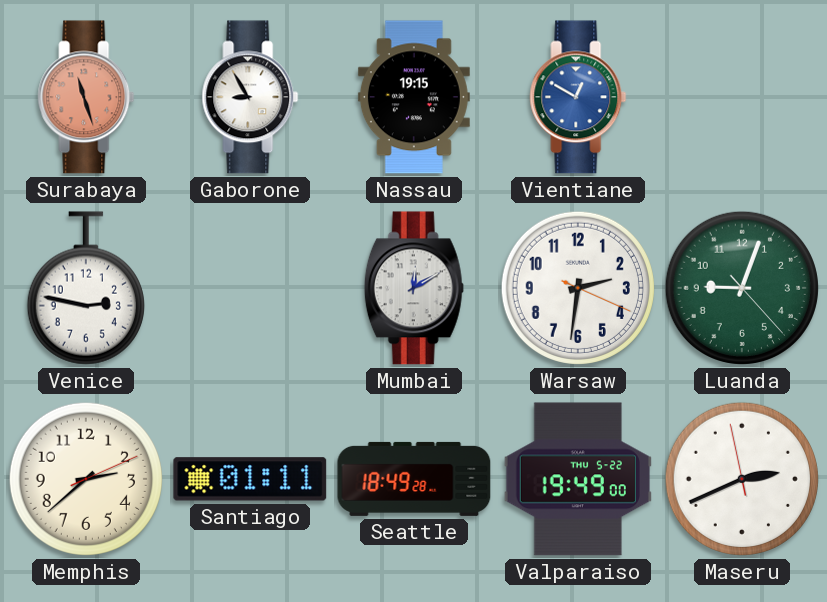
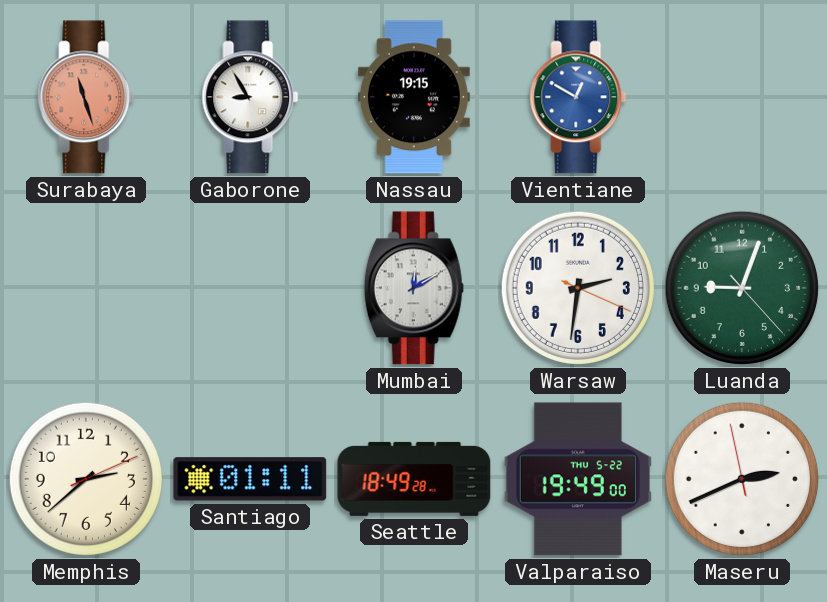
Venice: 2:47 -> none
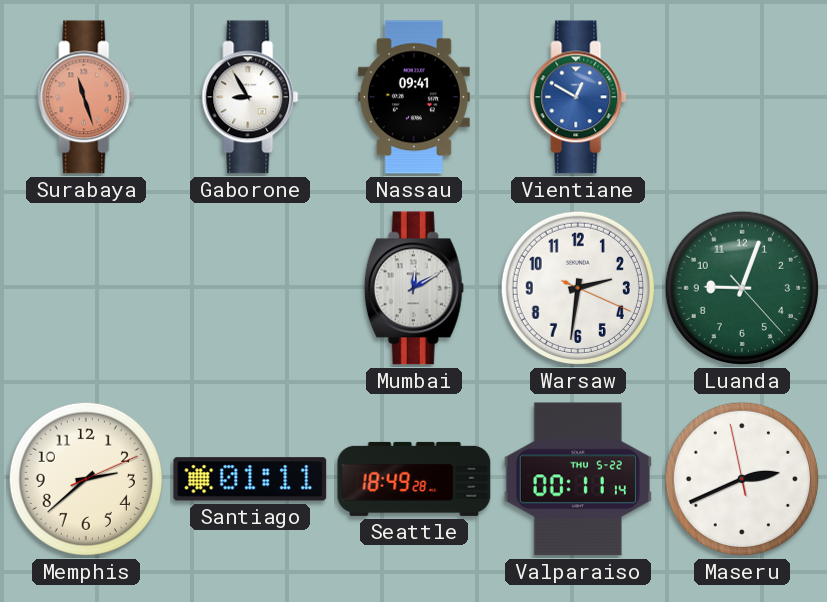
Nassau: 19:15 -> 09:41
Valparaiso: 19:49 -> 00:11
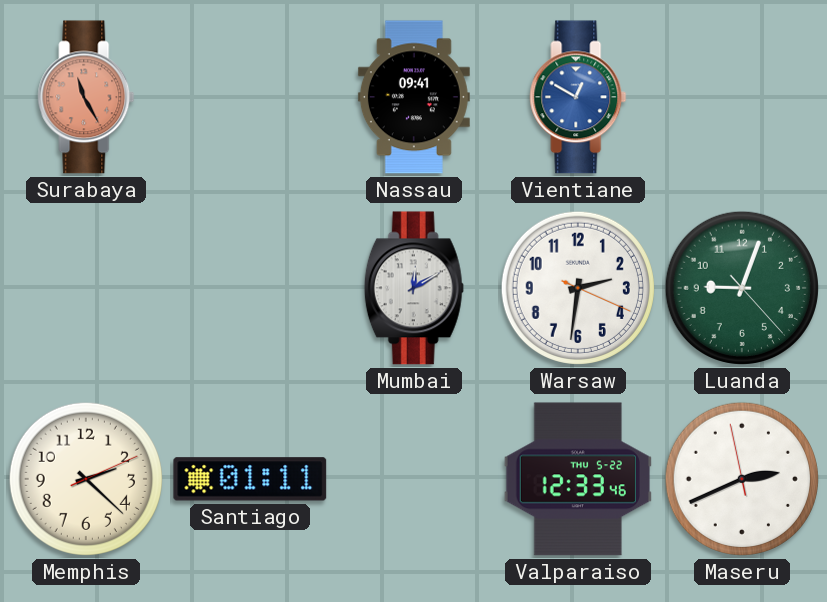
Surabaya: 11:27 -> 11:25
Gaborone: 8:55 -> none
Memphis: 2:38 -> 2:22
Seattle: 18:49 -> none
Valparaiso: 00:11 -> 12:33
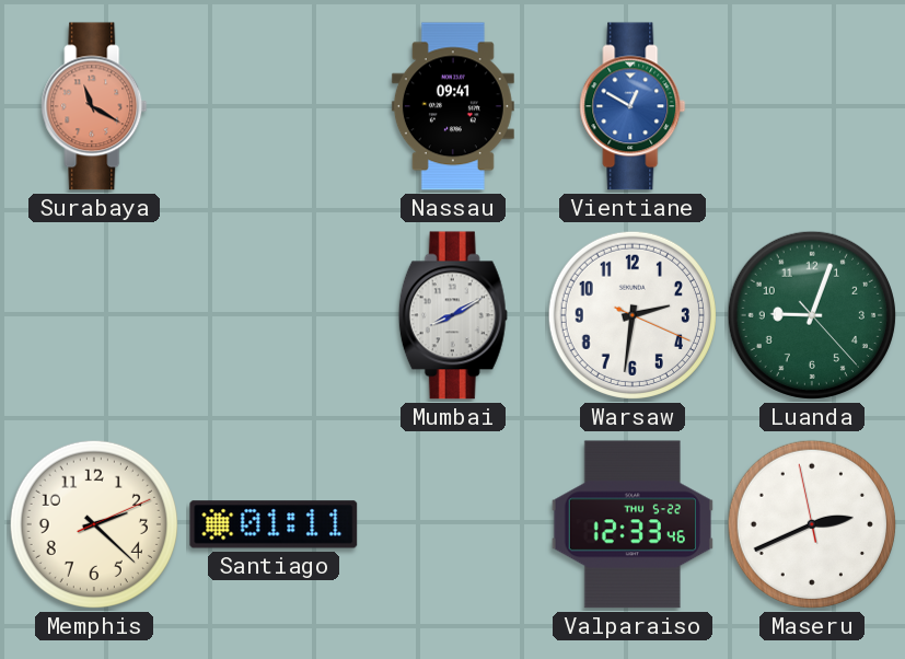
Surabaya: 11:25 -> 11:20
Mumbai: 12:10 -> 8:10
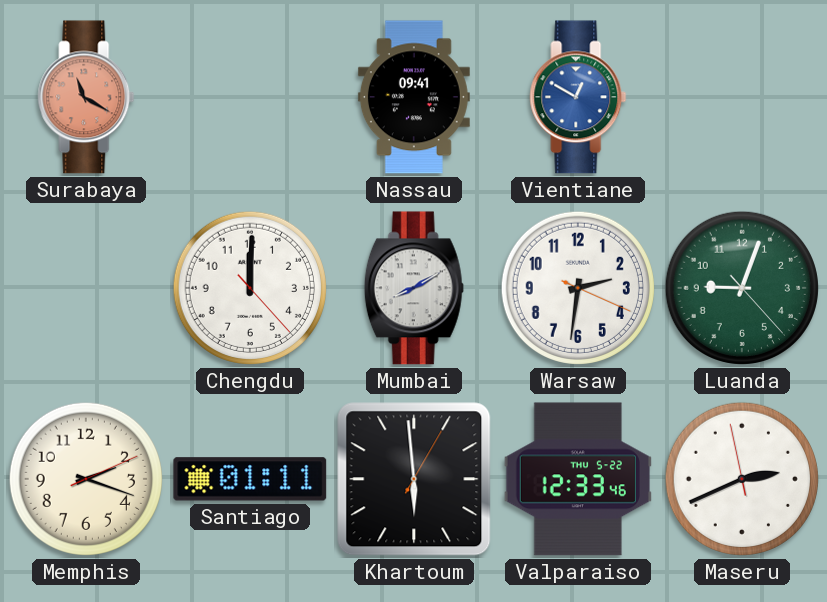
Chengdu: none -> 12:00
Memphis: 2:22 -> 2:18
Khartoum: none -> 5:59
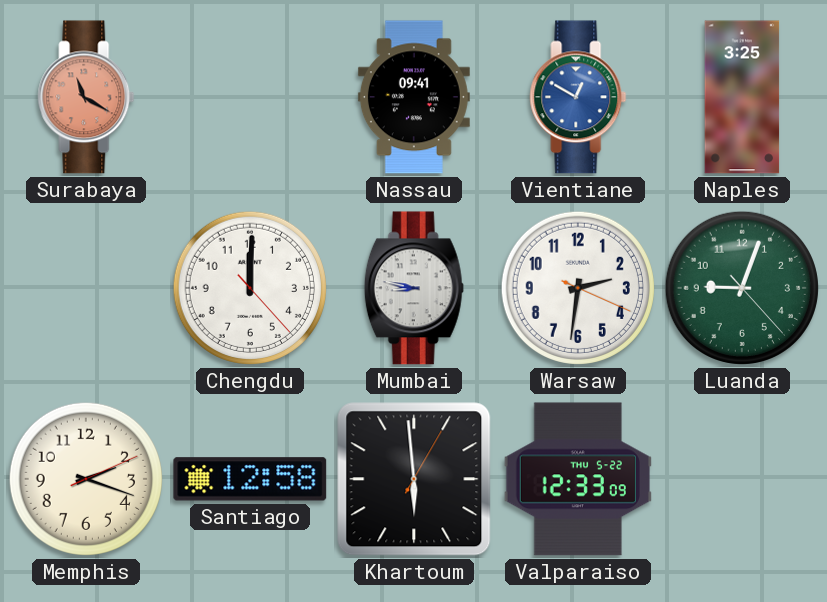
Naples: none -> 3:25
Mumbai: 8:10 -> 8:47
Santiago: 01:11 -> 12:58
Valparaiso: 12:33:46 -> 12:33:09
Maseru: 2:40 -> none
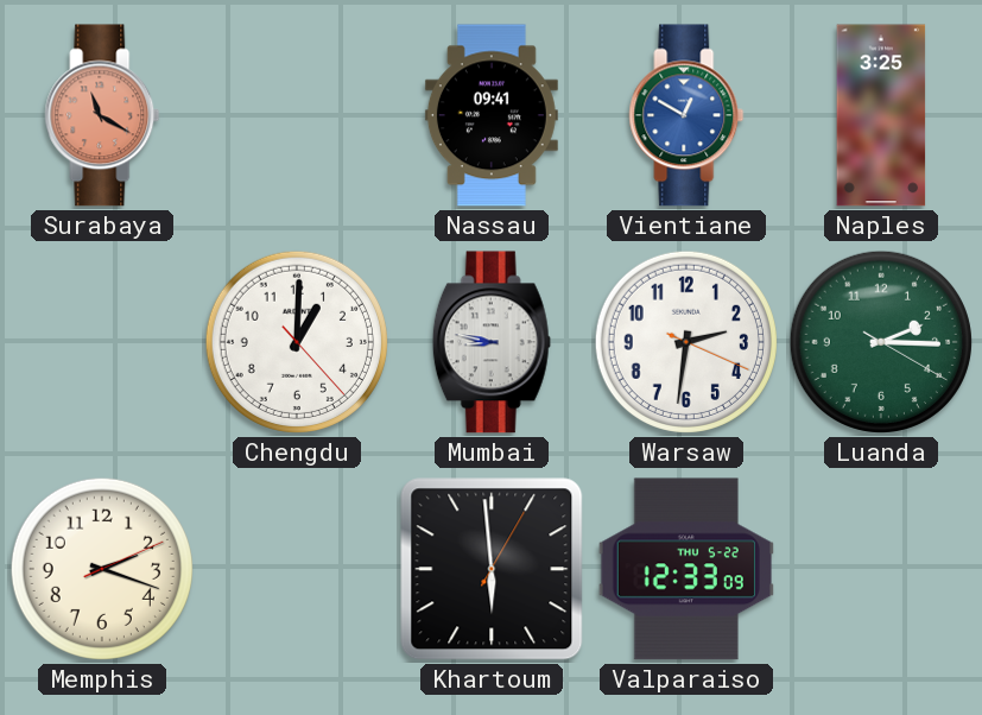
Chengdu: 12:00 -> 1:00
Luanda: 9:03 -> 2:15
Santiago: 12:58 -> none
